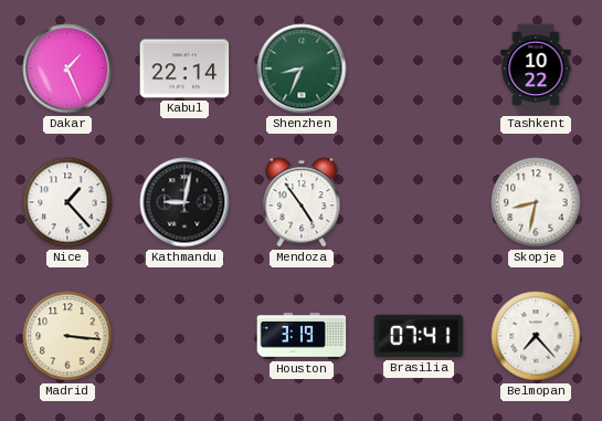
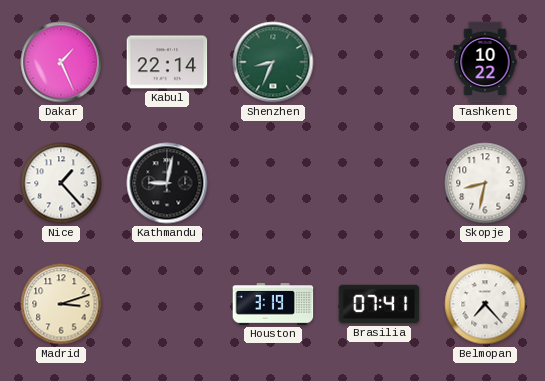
Mendoza: 4:54 -> none
Madrid: 3:16 -> 3:12
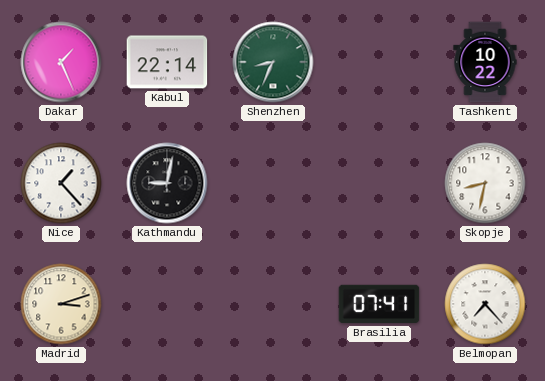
Houston: 3:19 -> none
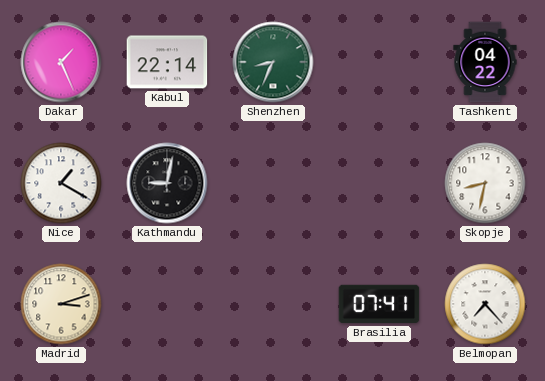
Tashkent: 10:22 -> 04:22
Nice: 1:23 -> 1:20
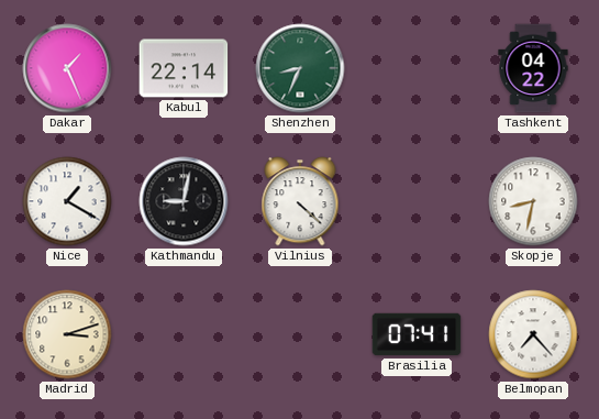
Vilnius: none -> 4:22
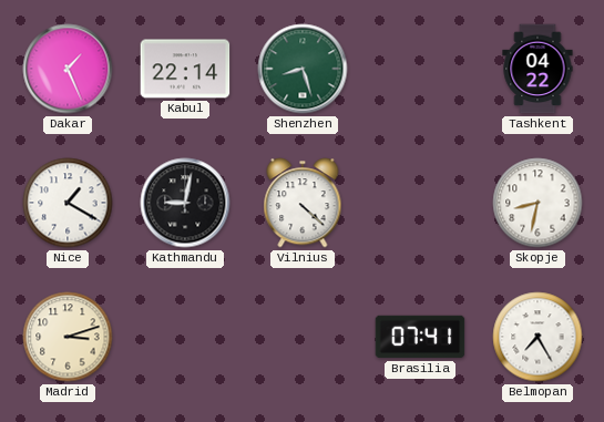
Shenzhen: 8:34 -> 8:27
Belmopan: 7:23 -> 7:25
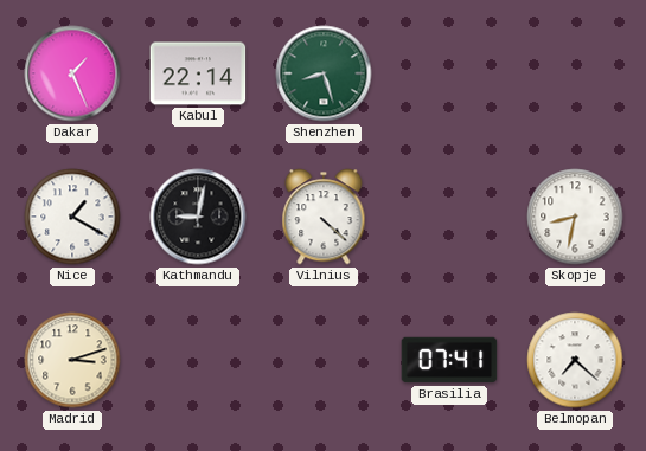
Tashkent: 04:22 -> none
Belmopan: 7:25 -> 7:22
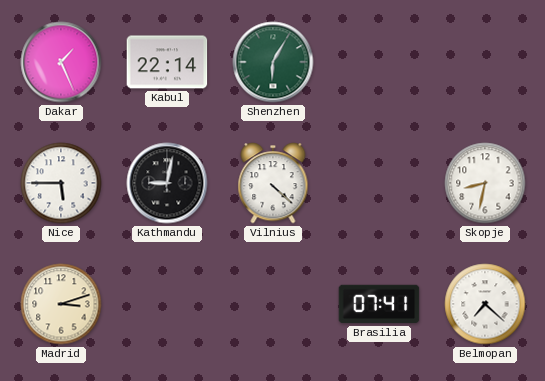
Shenzhen: 8:27 -> 6:05
Nice: 1:20 -> 5:45
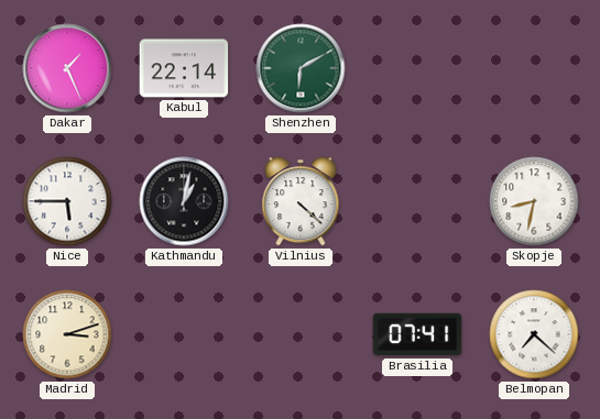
Shenzhen: 6:05 -> 6:10
Kathmandu: 9:02 -> 1:02
